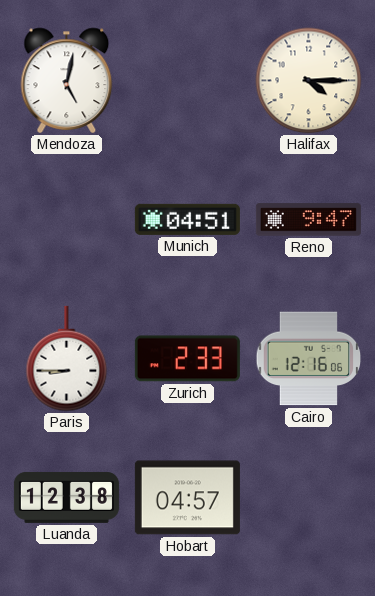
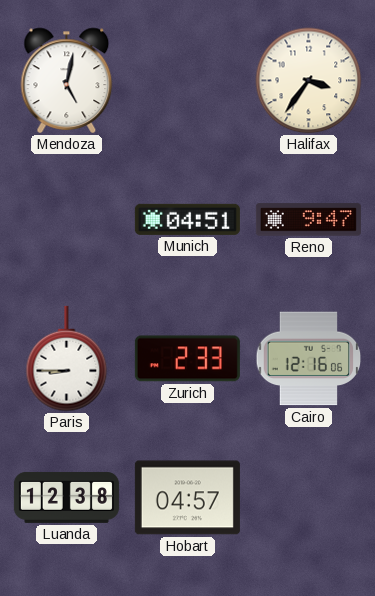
Halifax: 4:15 -> 3:36
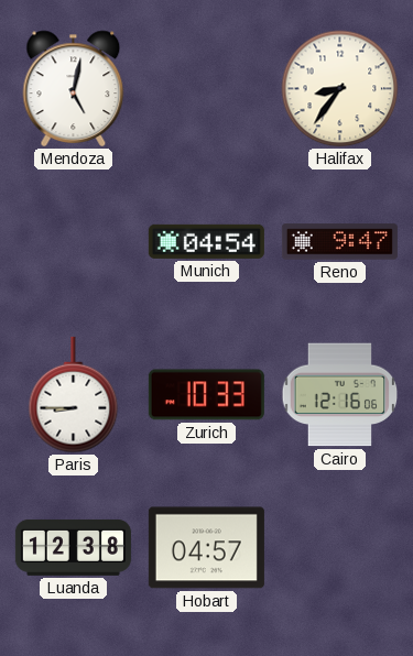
Halifax: 3:36 -> 8:36
Munich: 04:51 -> 04:54
Zurich: 2:33 -> 10:33
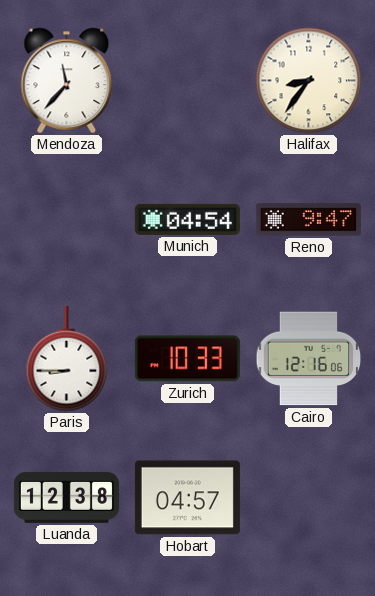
Mendoza: 5:02 -> 11:37
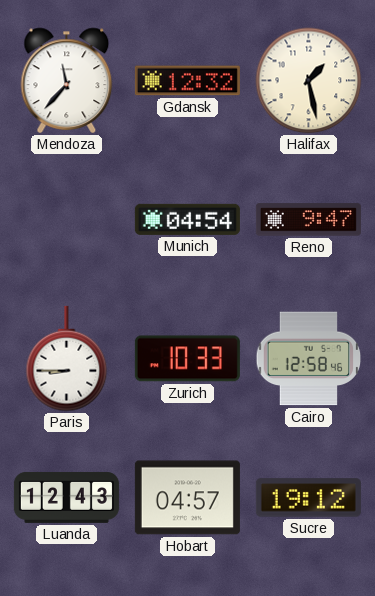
Gdansk: none -> 12:32
Halifax: 8:36 -> 1:28
Cairo: 12:16 -> 12:58
Luanda: 12:38 -> 12:43
Sucre: none -> 19:12
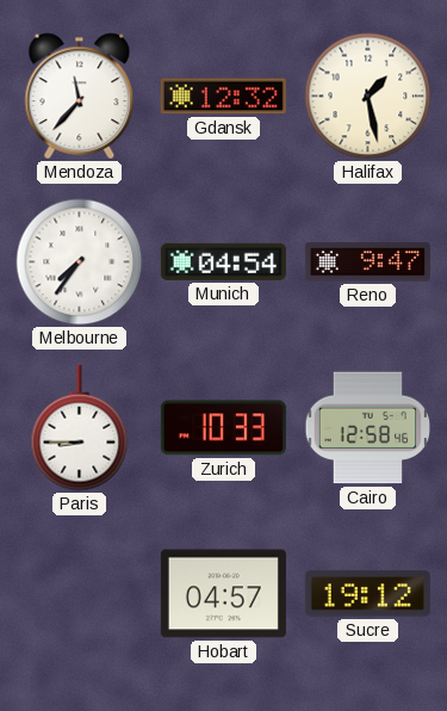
Melbourne: none -> 7:36
Luanda: 12:43 -> none
